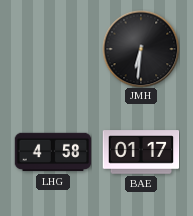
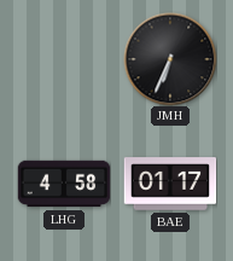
JMH: 6:31 -> 6:34
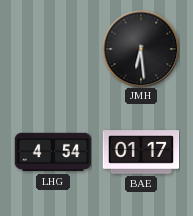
JMH: 6:34 -> 6:29
LHG: 4:58 -> 4:54
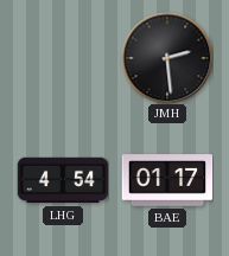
JMH: 6:29 -> 2:29
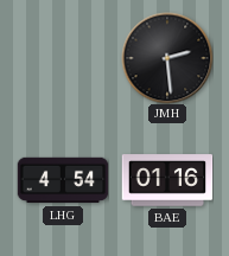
BAE: 01:17 -> 01:16
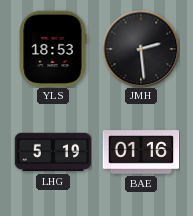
YLS: none -> 18:53
LHG: 4:54 -> 5:19
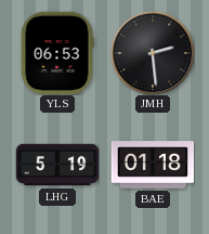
YLS: 18:53 -> 06:53
BAE: 01:16 -> 01:18
